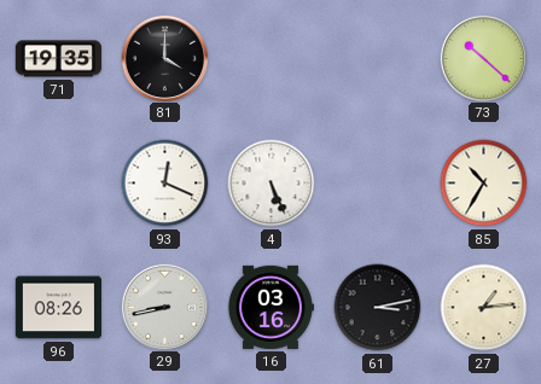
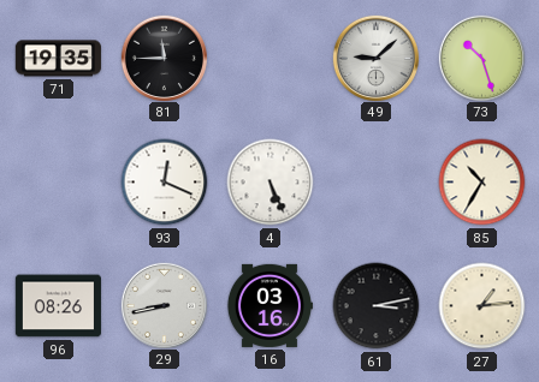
81: 4:00 -> 11:45
49: none -> 9:08
73: 10:22 -> 10:27
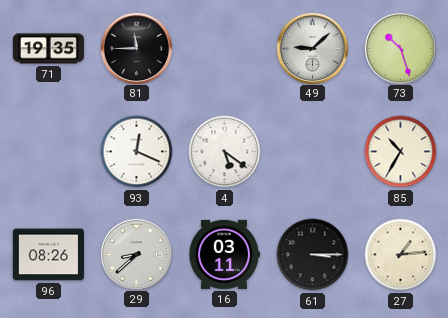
4: 5:26 -> 5:21
29: 8:43 -> 8:38
16: 03:16 -> 03:11
61: 3:13 -> 3:15
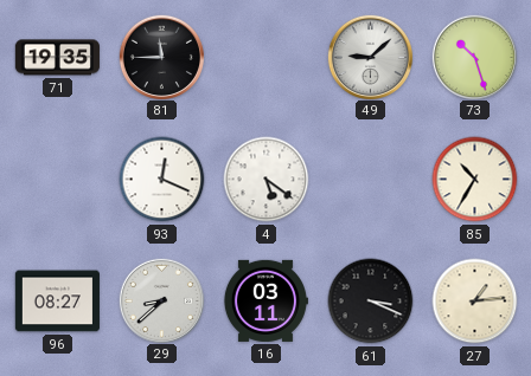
96: 08:26 -> 08:27
61: 3:15 -> 3:19
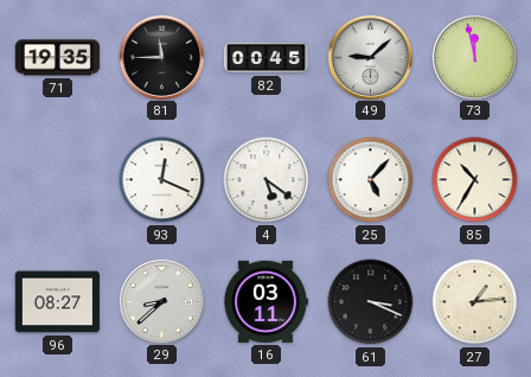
82: none -> 00:45
73: 10:27 -> 11:58
25: none -> 5:07
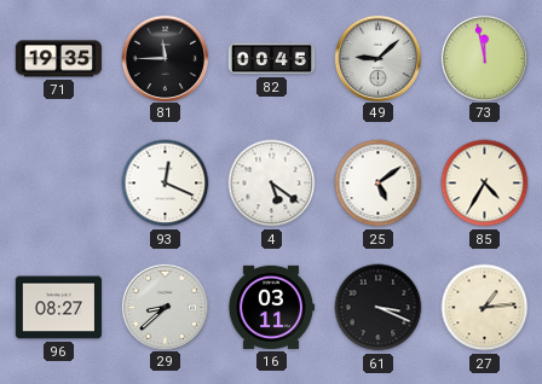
25: 5:07 -> 5:09
85: 10:35 -> 4:35
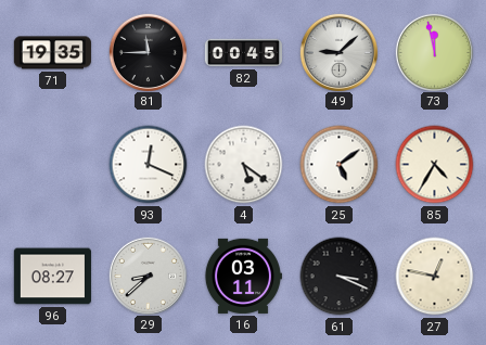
27: 1:14 -> 12:47
